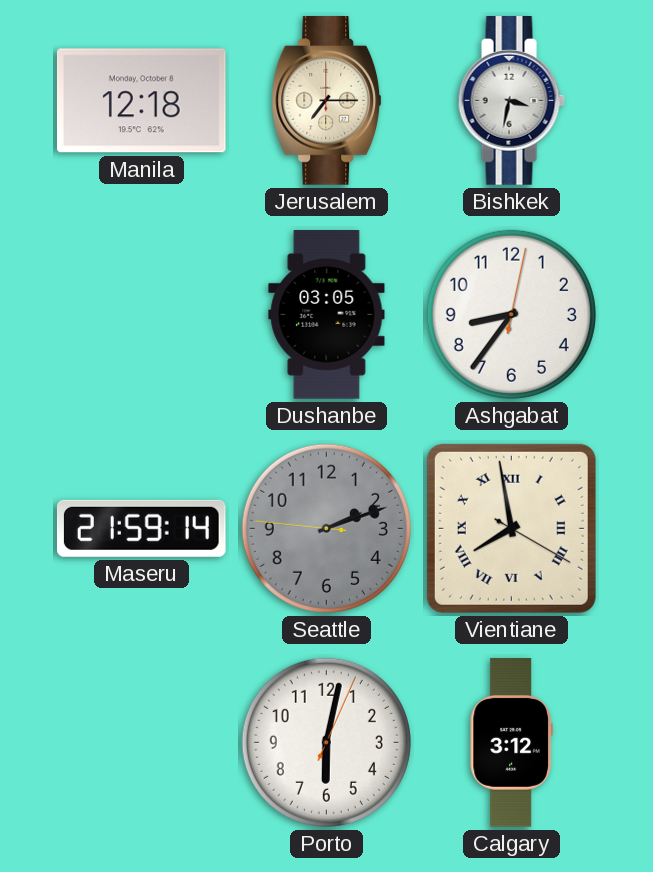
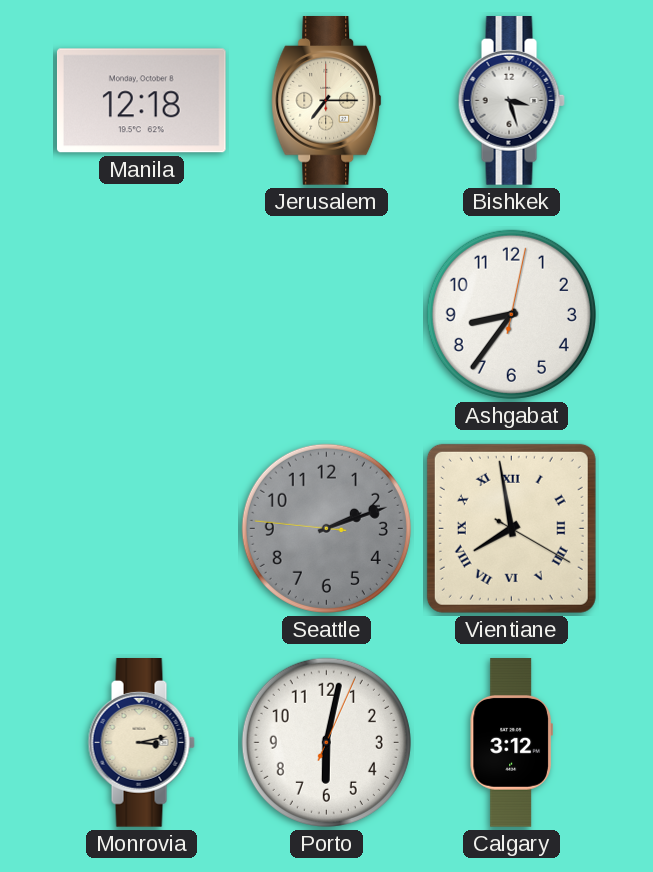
Bishkek: 3:32 -> 3:27
Dushanbe: 03:05 -> none
Maseru: 21:59 -> none
Monrovia: none -> 3:13
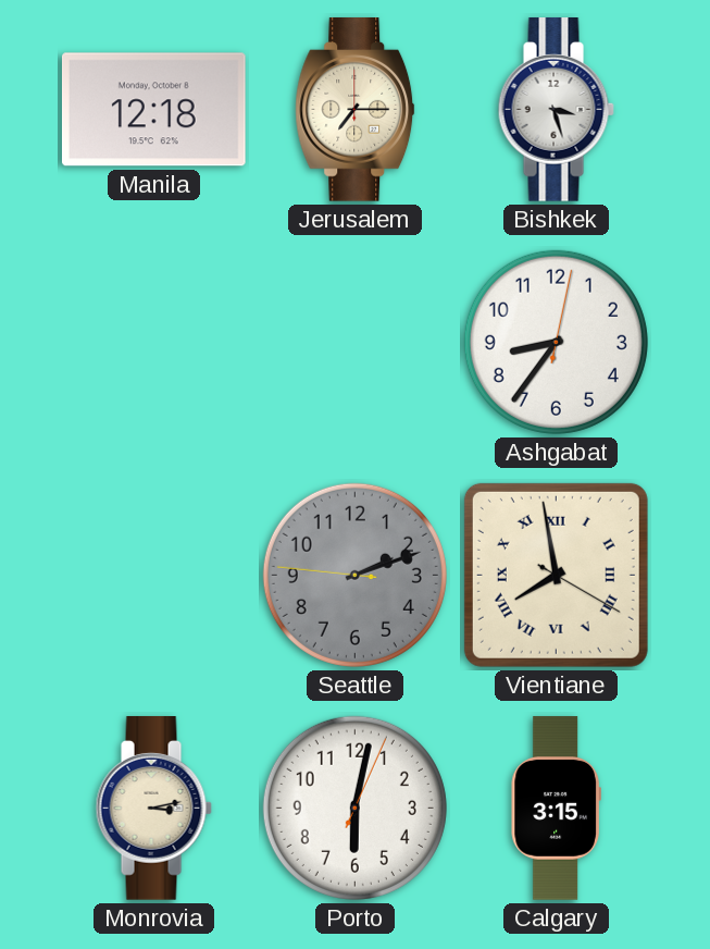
Calgary: 3:12 -> 3:15
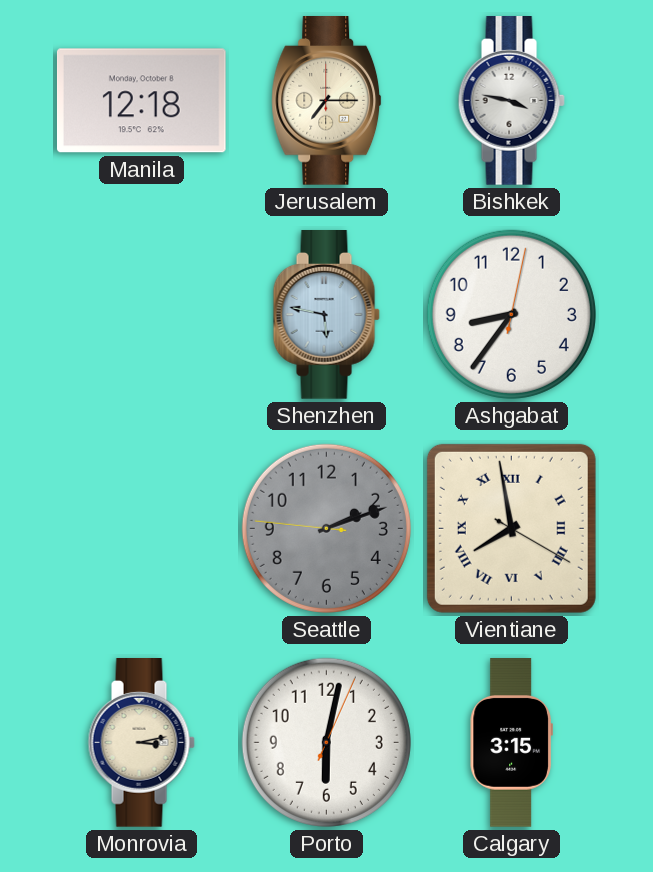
Bishkek: 3:27 -> 3:47
Shenzhen: none -> 5:47
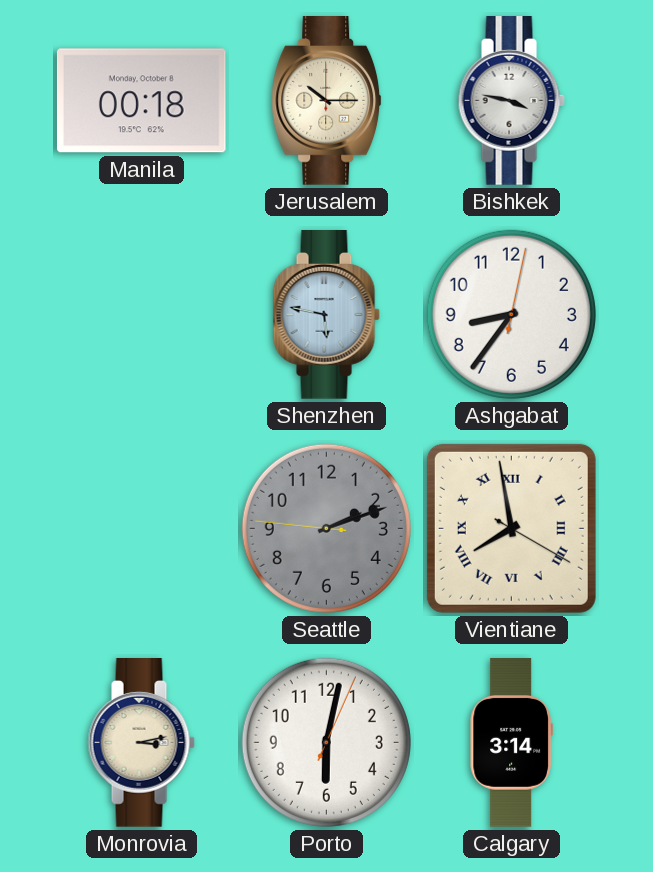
Manila: 12:18 -> 00:18
Jerusalem: 7:15 -> 10:15
Calgary: 3:15 -> 3:14
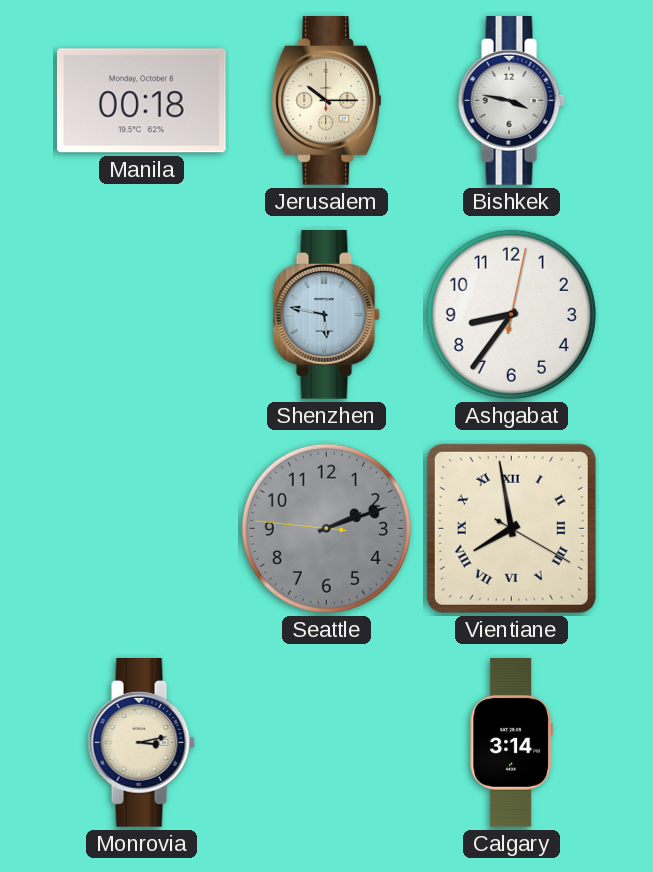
Porto: 6:02 -> none
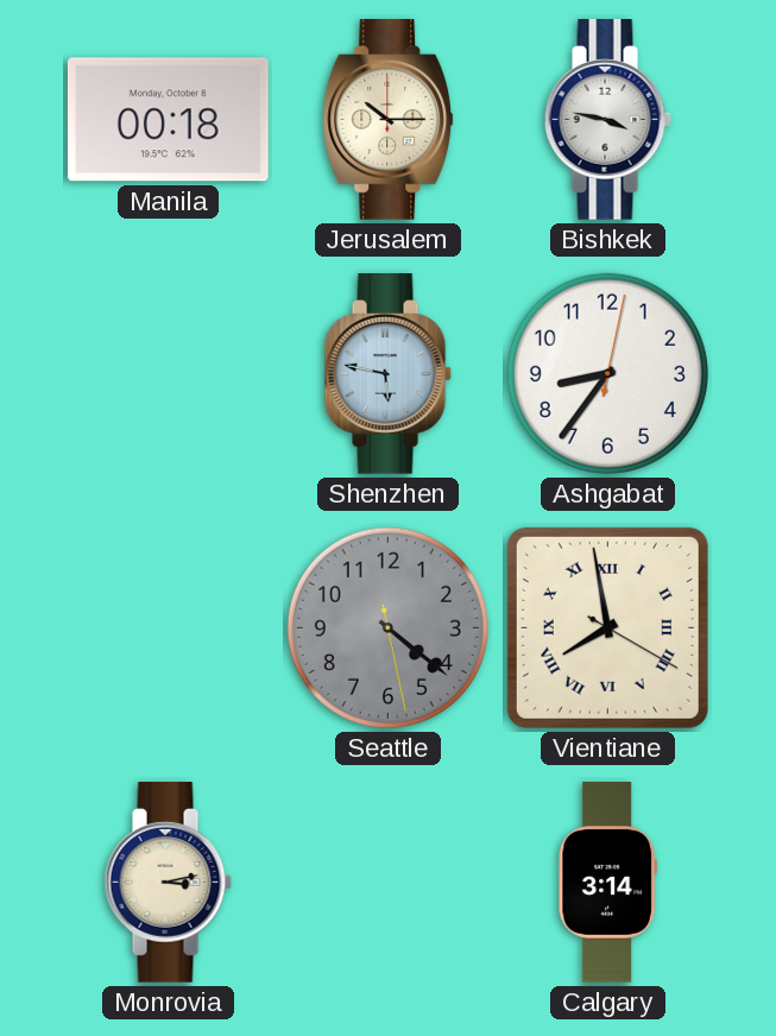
Seattle: 2:11 -> 4:21
